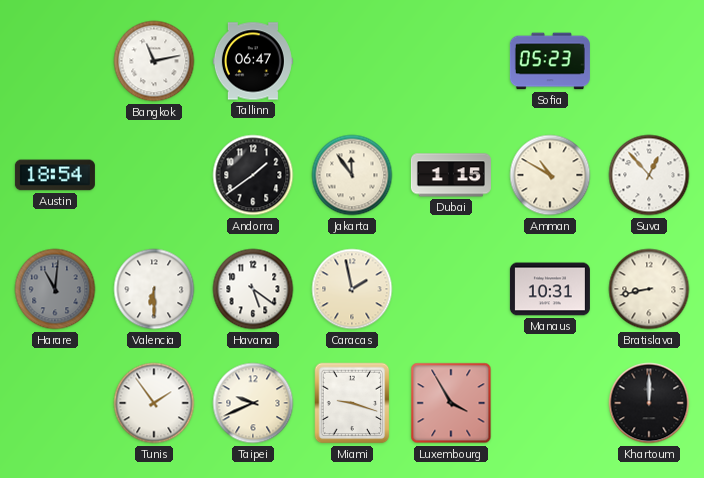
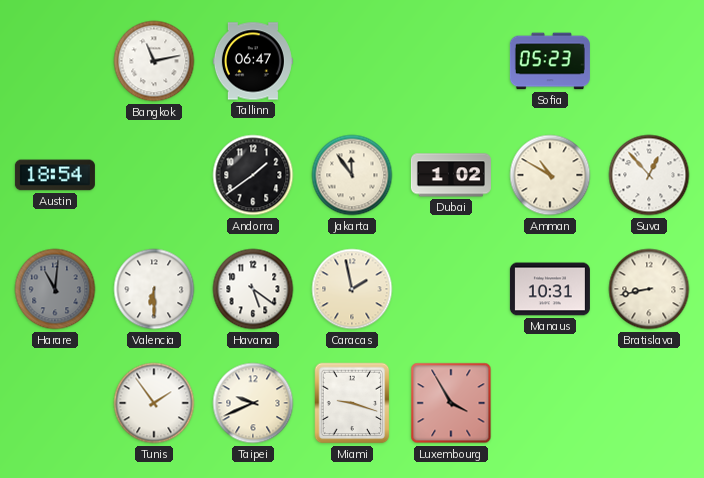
Dubai: 1:15 -> 1:02
Khartoum: 12:00 -> none
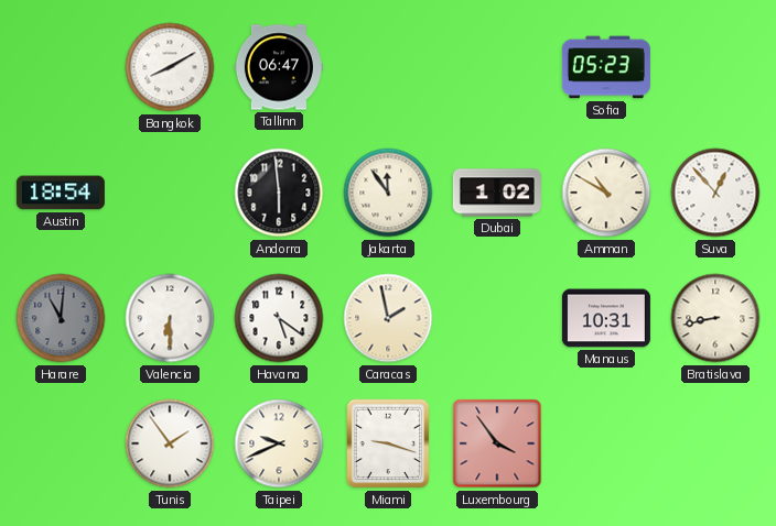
Bangkok: 11:13 -> 8:10
Andorra: 1:39 -> 5:59
Luxembourg: 3:55 -> 3:54
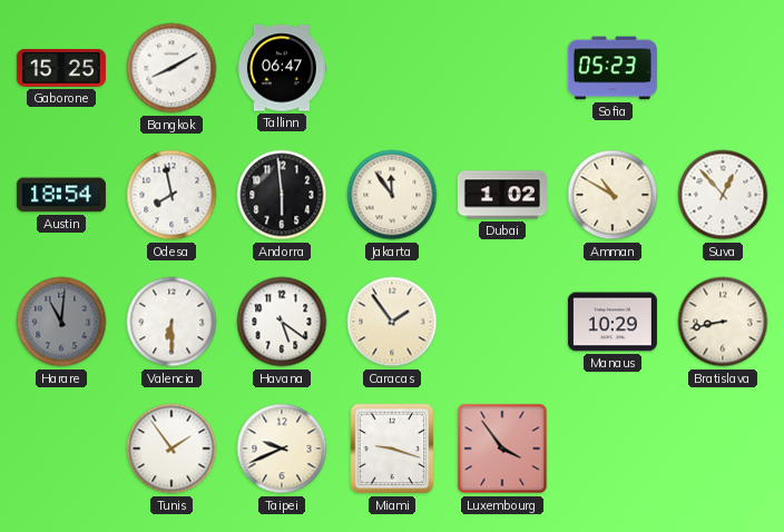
Gaborone: none -> 15:25
Odesa: none -> 7:58
Caracas: 1:58 -> 1:54
Manaus: 10:31 -> 10:29
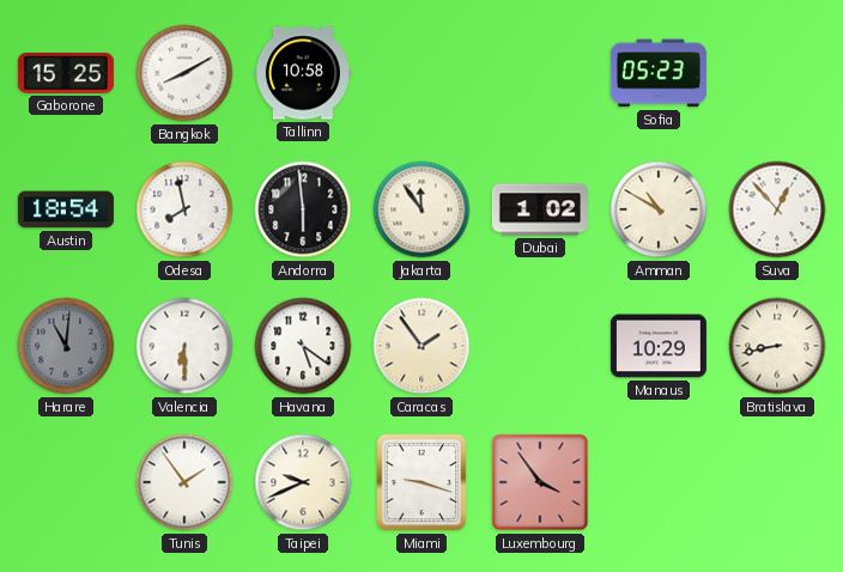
Tallinn: 06:47 -> 10:58
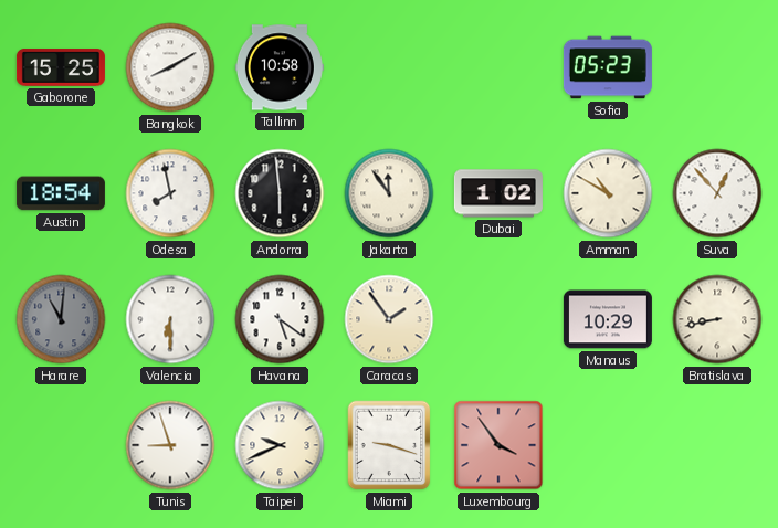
Tunis: 1:54 -> 8:57
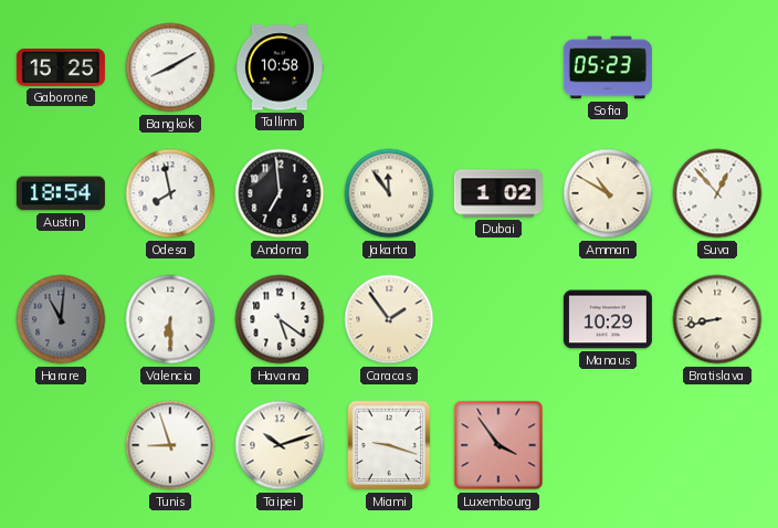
Andorra: 5:59 -> 6:59
Taipei: 9:41 -> 10:12
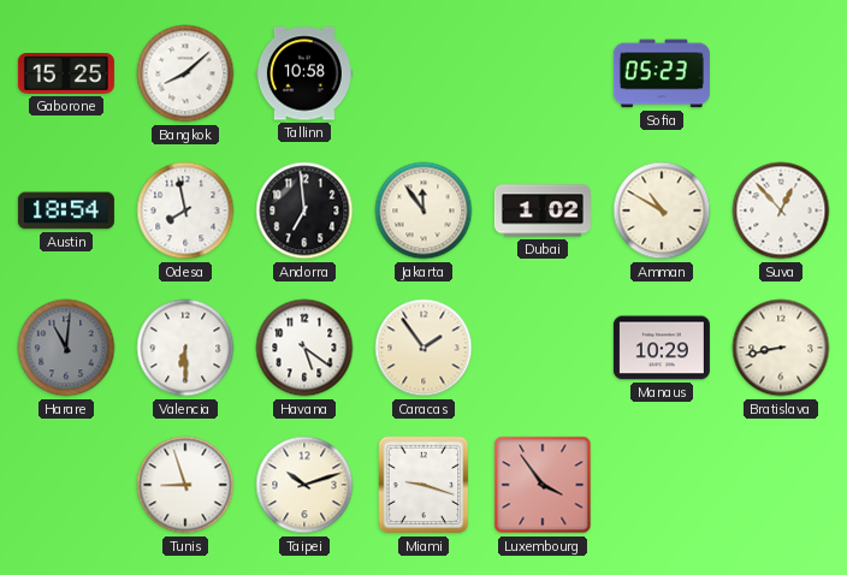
Bangkok: 8:10 -> 8:08
